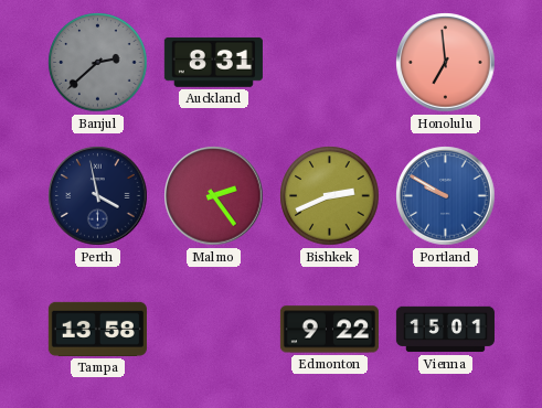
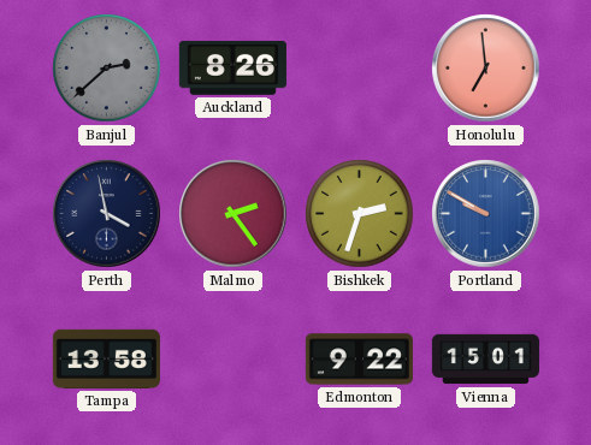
Auckland: 8:31 -> 8:26
Bishkek: 2:41 -> 2:33
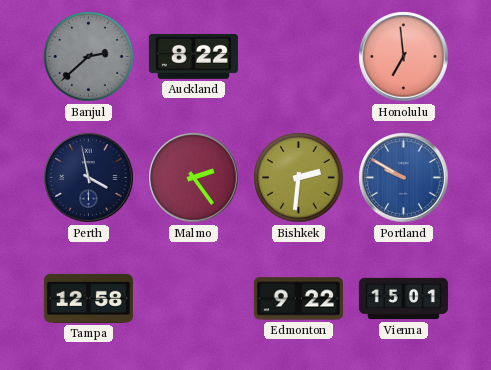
Auckland: 8:26 -> 8:22
Bishkek: 2:33 -> 2:31
Tampa: 13:58 -> 12:58
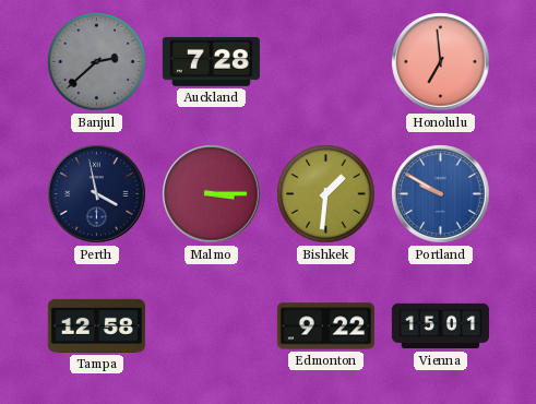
Auckland: 8:22 -> 7:28
Malmo: 2:24 -> 3:15
Bishkek: 2:31 -> 1:31
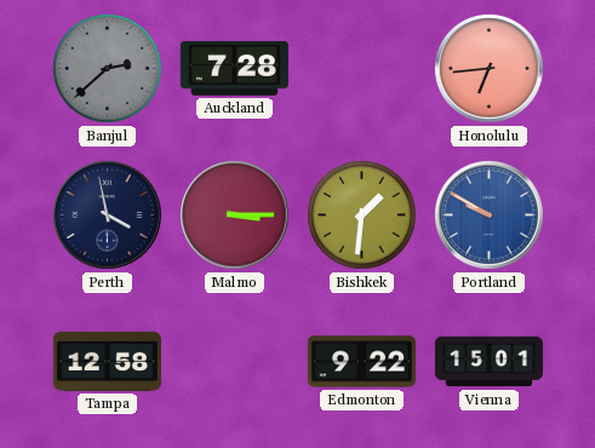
Honolulu: 6:59 -> 6:44
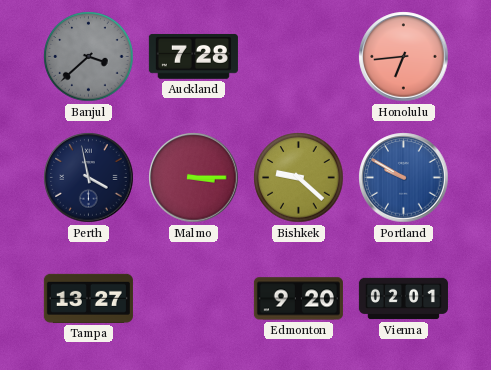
Banjul: 2:38 -> 3:38
Bishkek: 1:31 -> 9:22
Tampa: 12:58 -> 13:27
Edmonton: 9:22 -> 9:20
Vienna: 15:01 -> 02:01
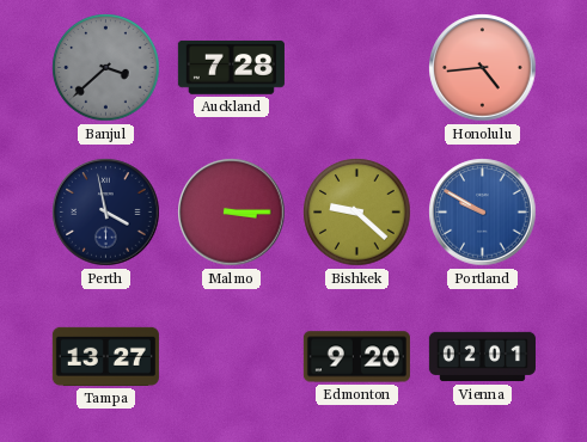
Honolulu: 6:44 -> 4:44
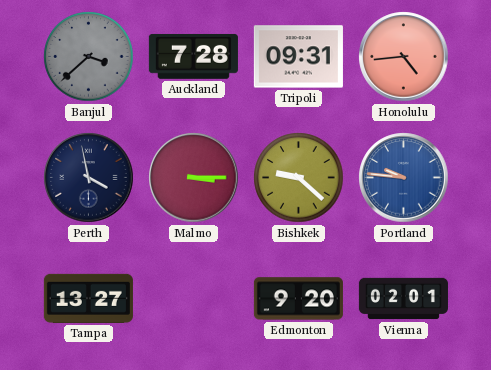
Tripoli: none -> 09:31
Portland: 9:50 -> 9:46
